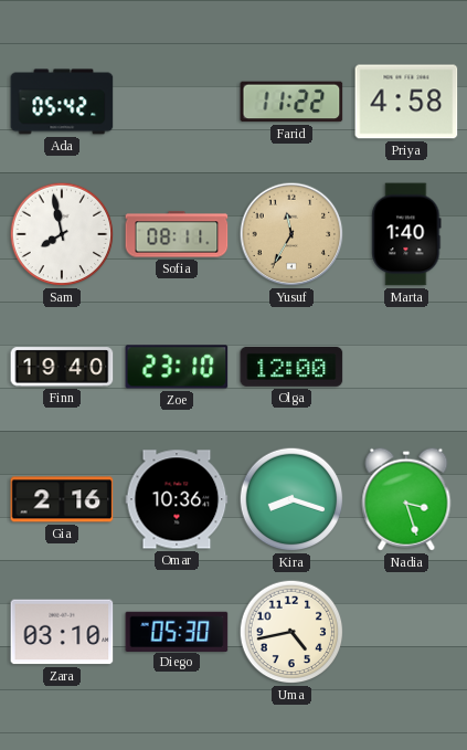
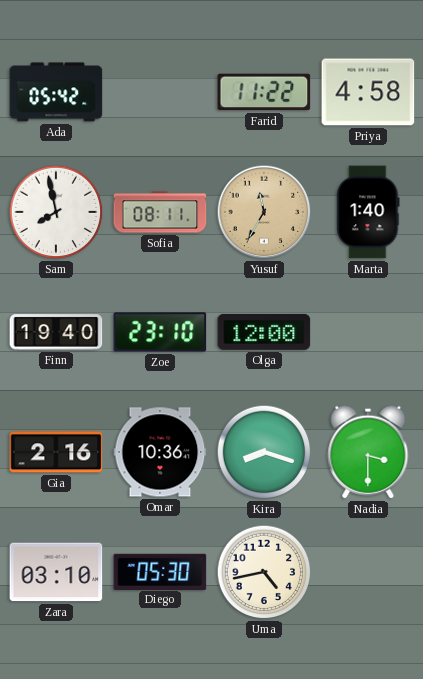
Nadia: 3:27 -> 3:30
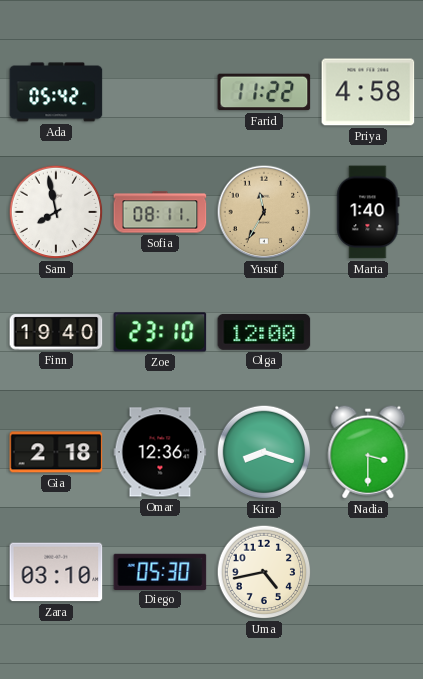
Gia: 2:16 -> 2:18
Omar: 10:36 -> 12:36
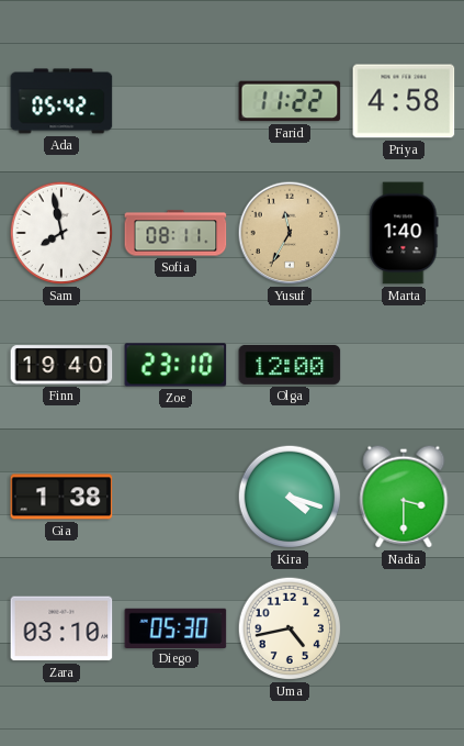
Gia: 2:18 -> 1:38
Omar: 12:36 -> none
Kira: 8:18 -> 4:18
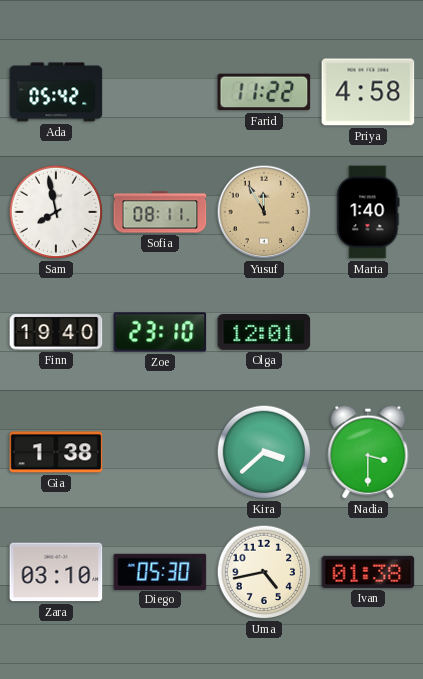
Yusuf: 11:35 -> 11:55
Olga: 12:00 -> 12:01
Kira: 4:18 -> 3:38
Ivan: none -> 01:38
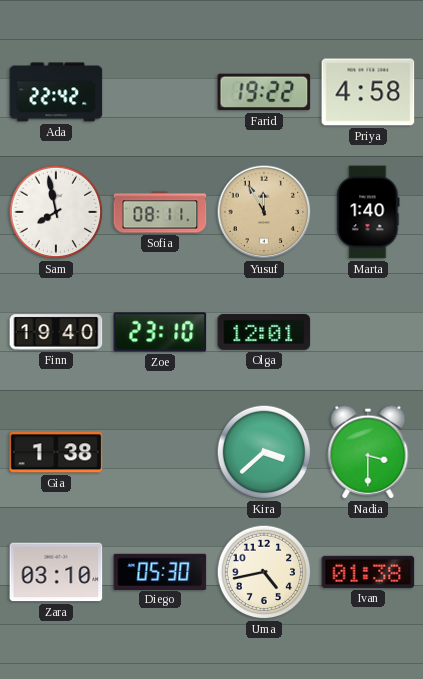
Ada: 05:42 -> 22:42
Farid: 11:22 -> 19:22
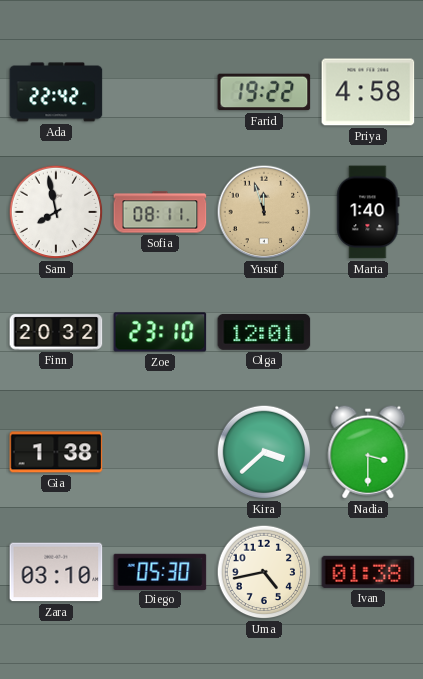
Yusuf: 11:55 -> 11:57
Finn: 19:40 -> 20:32
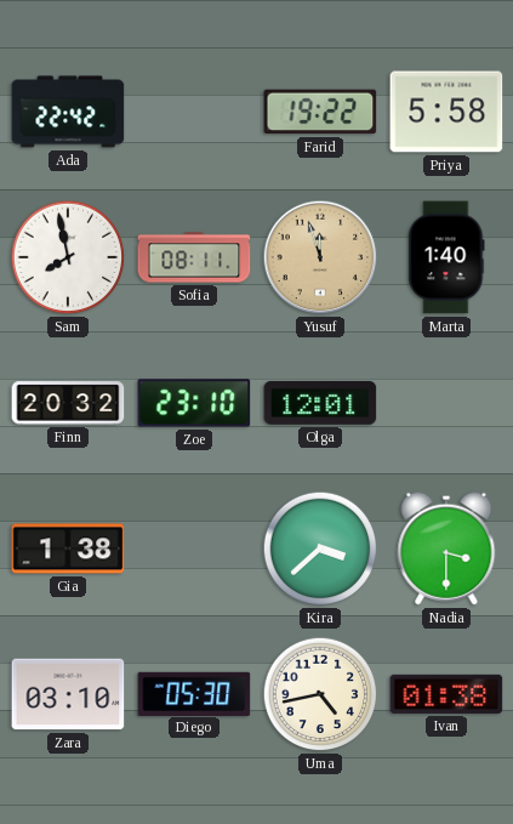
Priya: 4:58 -> 5:58
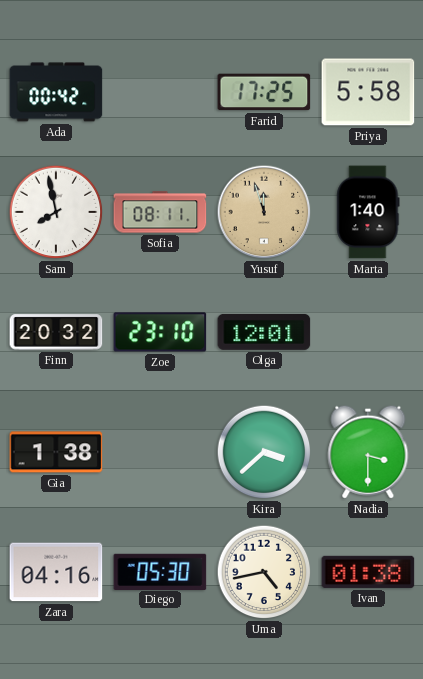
Ada: 22:42 -> 00:42
Farid: 19:22 -> 17:25
Zara: 03:10 -> 04:16
